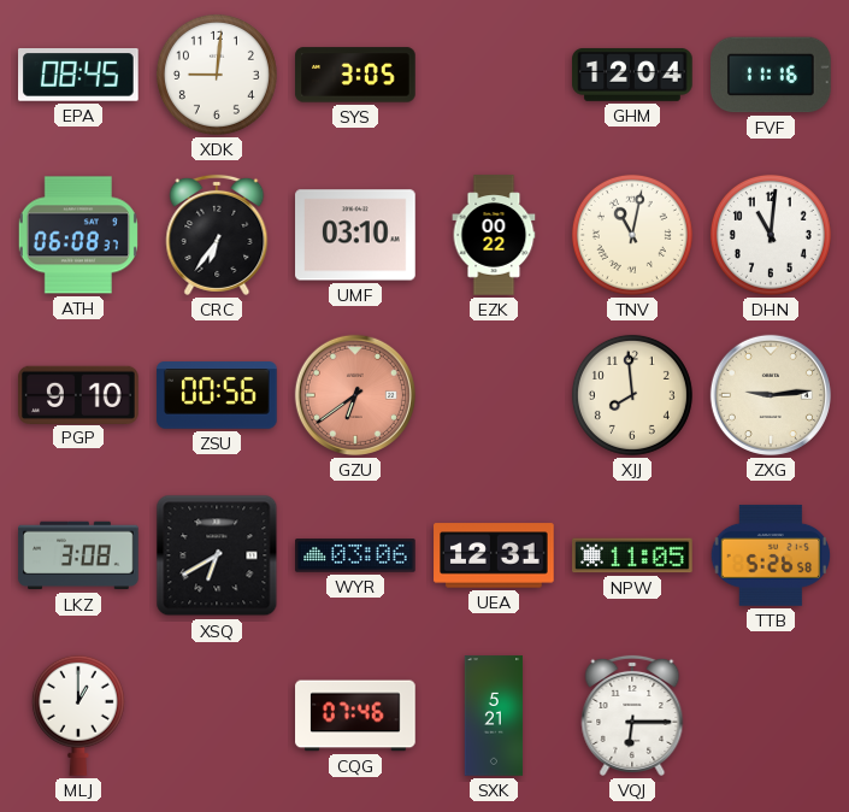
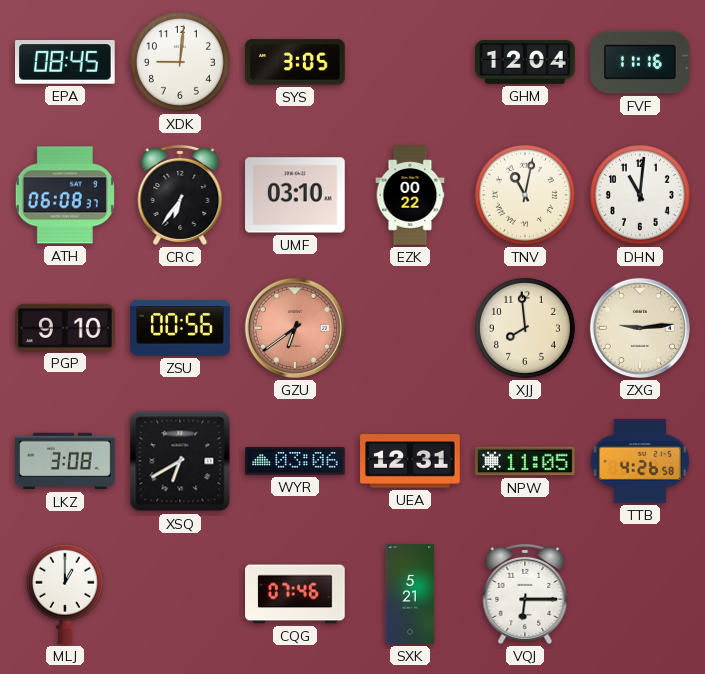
TTB: 5:26 -> 4:26
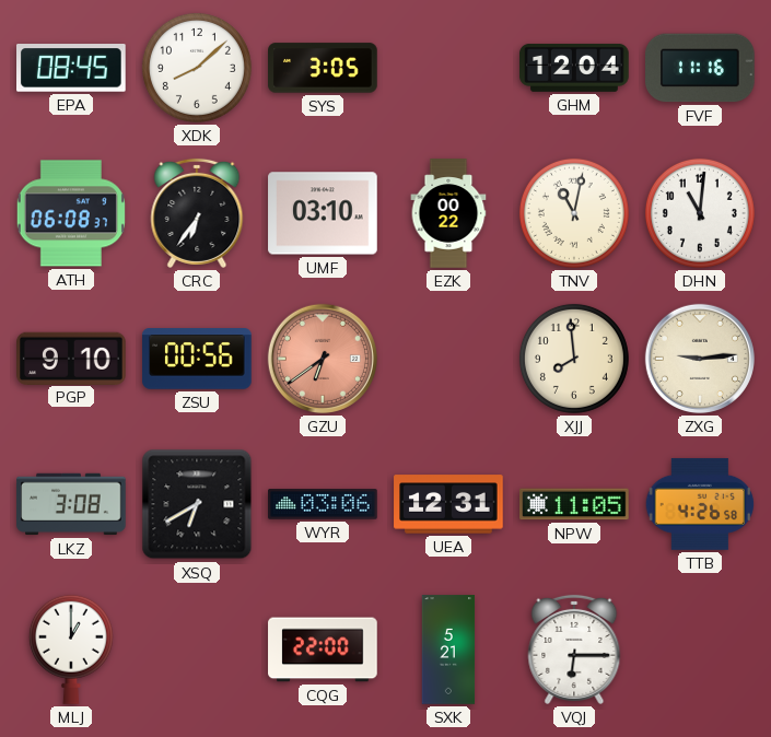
XDK: 9:01 -> 8:08
CQG: 07:46 -> 22:00
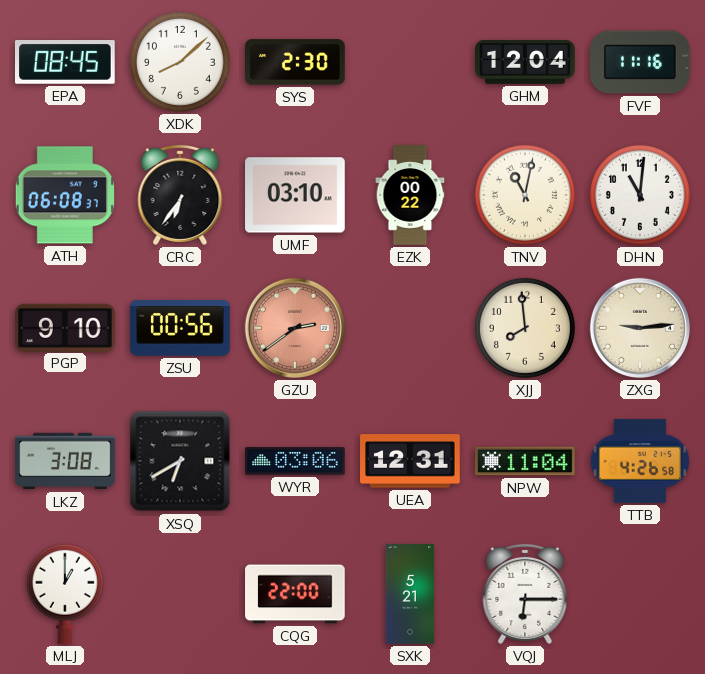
SYS: 3:05 -> 2:30
GZU: 6:39 -> 2:39
NPW: 11:05 -> 11:04
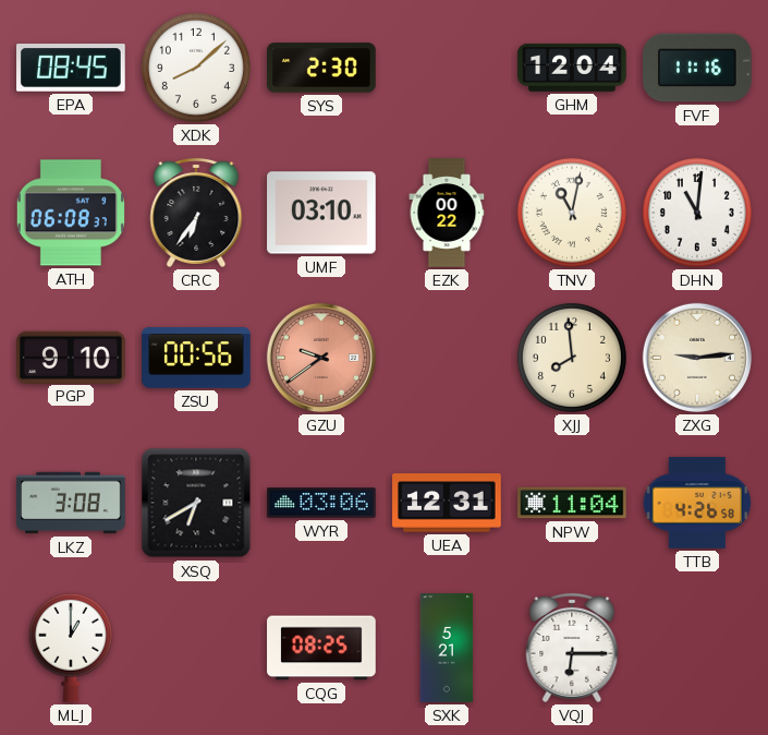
GZU: 2:39 -> 9:39
CQG: 22:00 -> 08:25
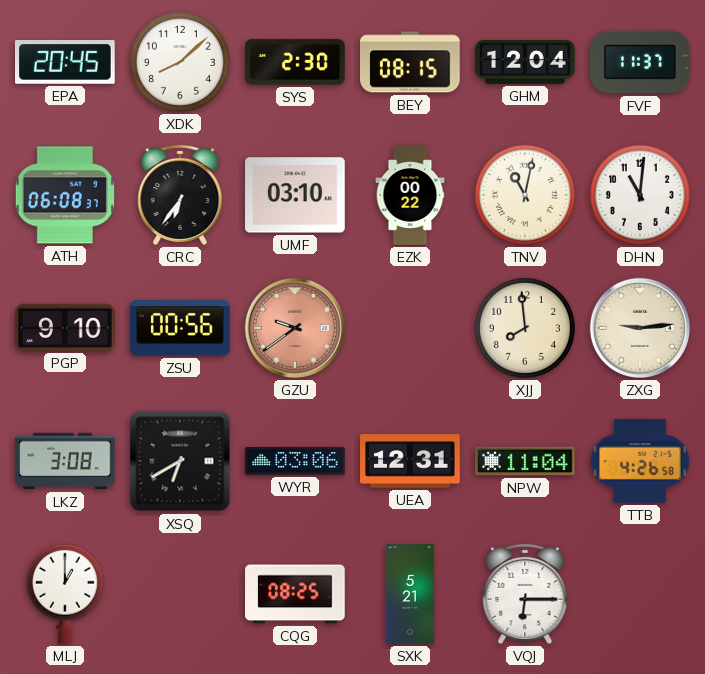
EPA: 08:45 -> 20:45
BEY: none -> 08:15
FVF: 11:16 -> 11:37
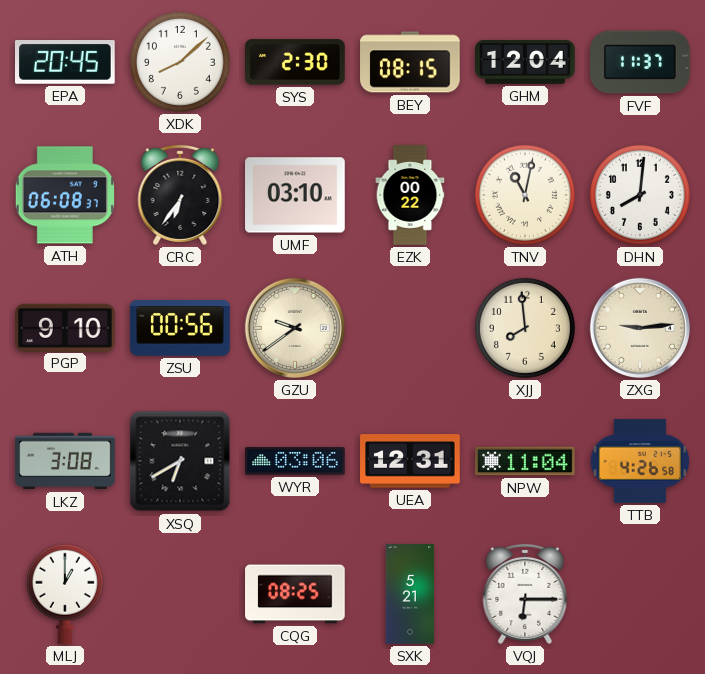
DHN: 11:01 -> 8:01
GZU dial: salmon -> cream
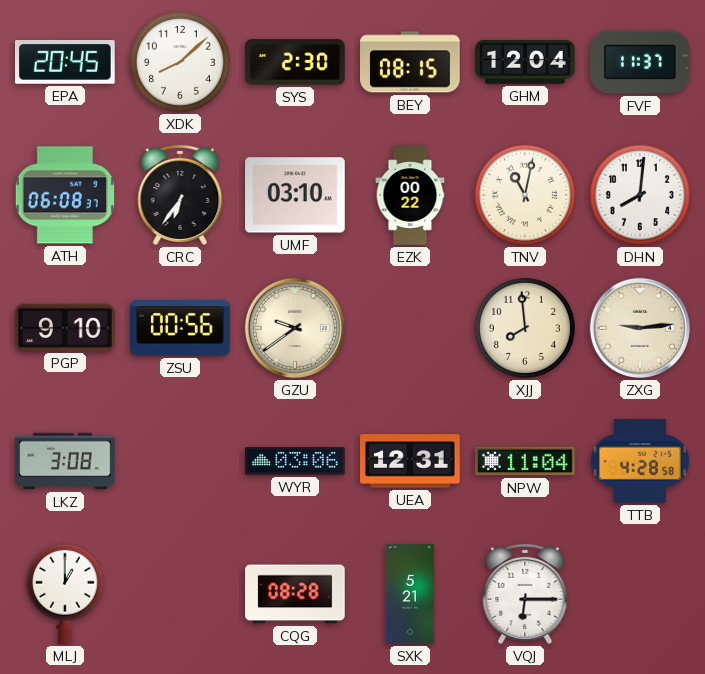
XSQ: 6:40 -> none
TTB: 4:26 -> 4:28
CQG: 08:25 -> 08:28
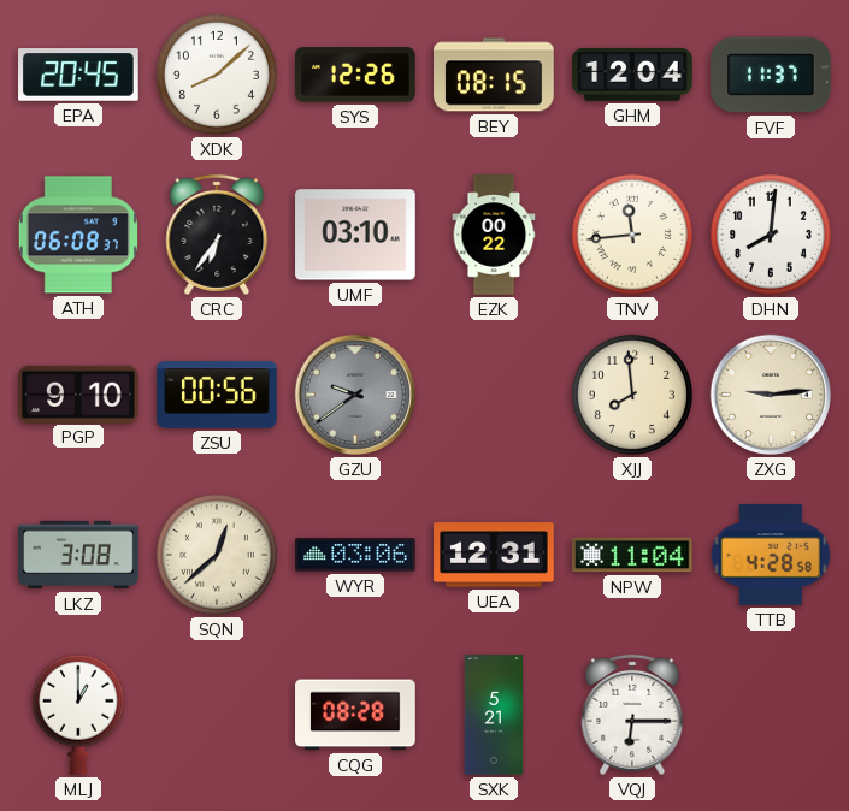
SYS: 2:30 -> 12:26
TNV: 11:02 -> 11:44
GZU dial: cream -> grey
SQN: none -> 12:38
